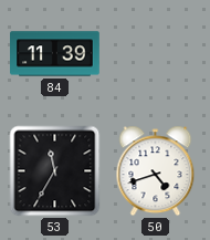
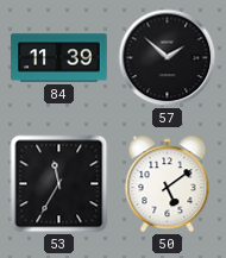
57: none -> 1:52
50: 4:42 -> 5:09
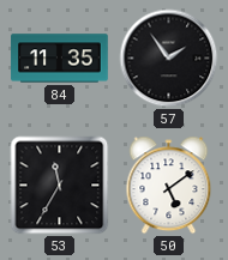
84: 11:39 -> 11:35
57: 1:52 -> 1:54
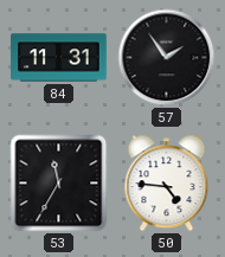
84: 11:35 -> 11:31
50: 5:09 -> 4:46
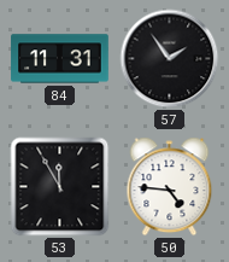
53: 11:35 -> 11:55
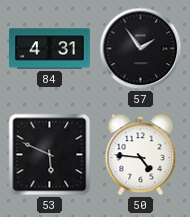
84: 11:31 -> 4:31
53: 11:55 -> 5:49
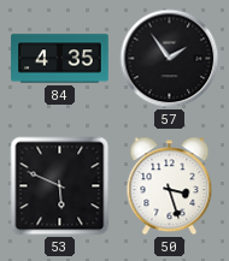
84: 4:31 -> 4:35
50: 4:46 -> 3:27
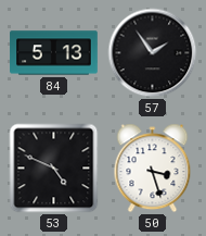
84: 4:35 -> 5:13
53: 5:49 -> 4:49
